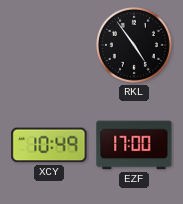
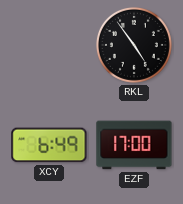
XCY: 10:49 -> 6:49
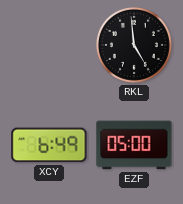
RKL: 4:54 -> 4:59
EZF: 17:00 -> 05:00
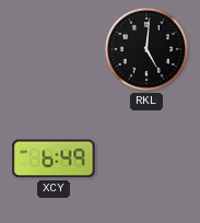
RKL: 4:59 -> 5:01
EZF: 05:00 -> none
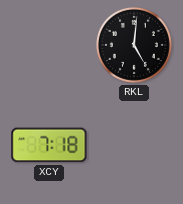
XCY: 6:49 -> 7:18
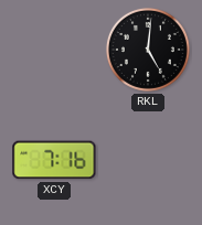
XCY: 7:18 -> 7:16
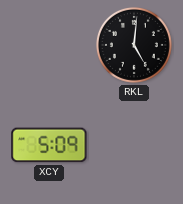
XCY: 7:16 -> 5:09
